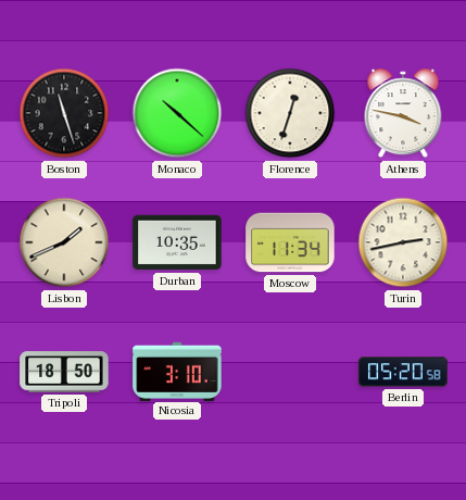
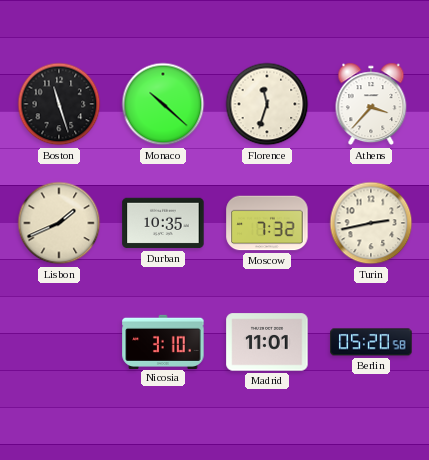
Florence: 12:33 -> 11:33
Athens: 3:47 -> 3:37
Moscow: 11:34 -> 7:32
Tripoli: 18:50 -> none
Madrid: none -> 11:01
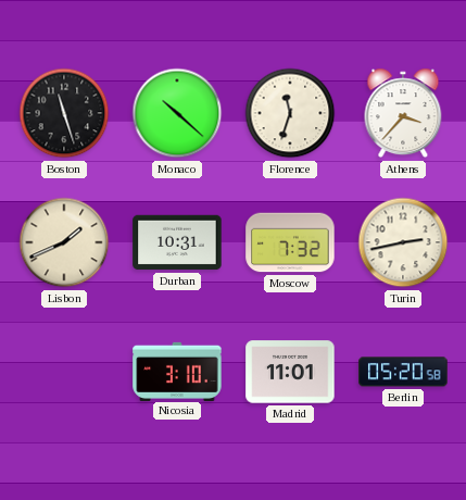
Durban: 10:35 -> 10:31
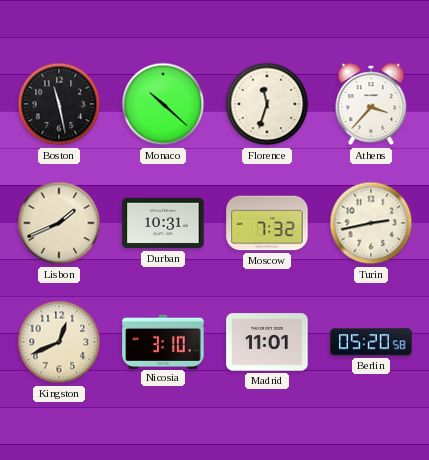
Boston: 11:27 -> 11:28
Kingston: none -> 12:41
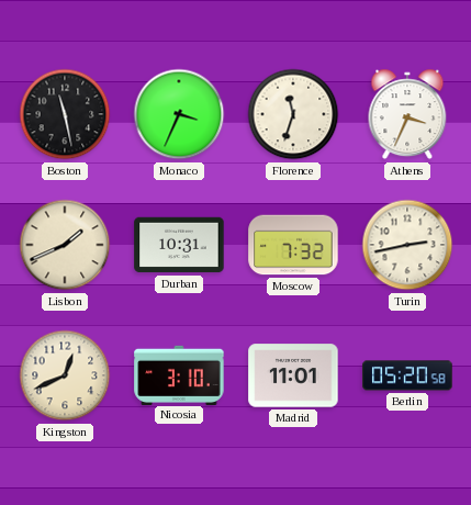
Monaco: 10:22 -> 3:34
Athens: 3:37 -> 3:34
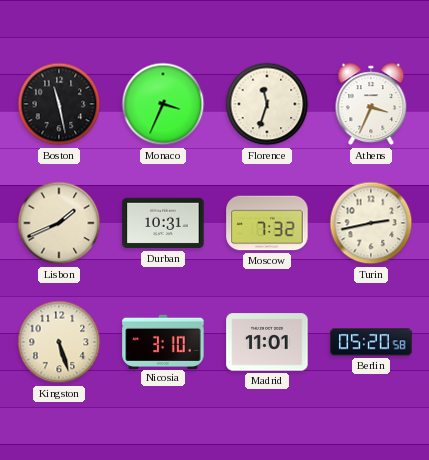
Kingston: 12:41 -> 5:27
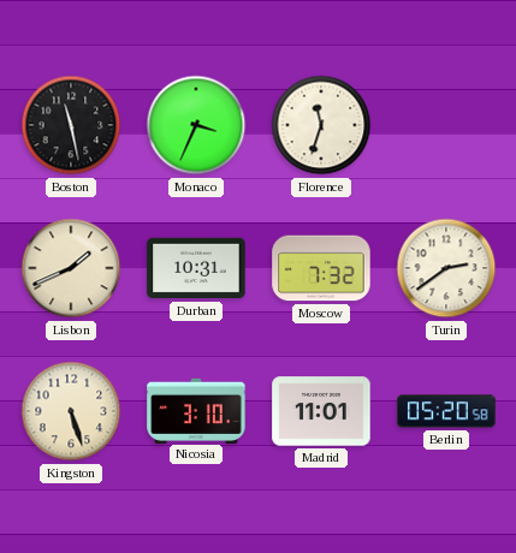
Athens: 3:34 -> none
Turin: 2:43 -> 2:39
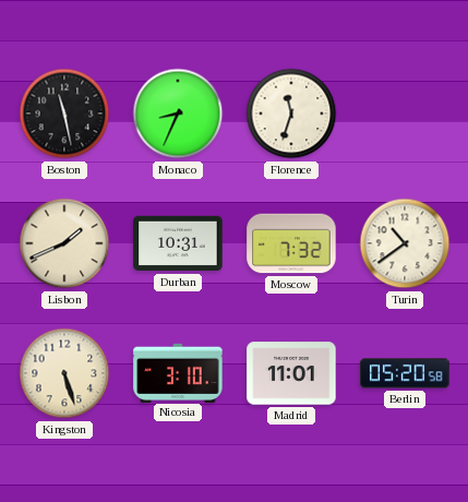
Monaco: 3:34 -> 8:34
Turin: 2:39 -> 10:39
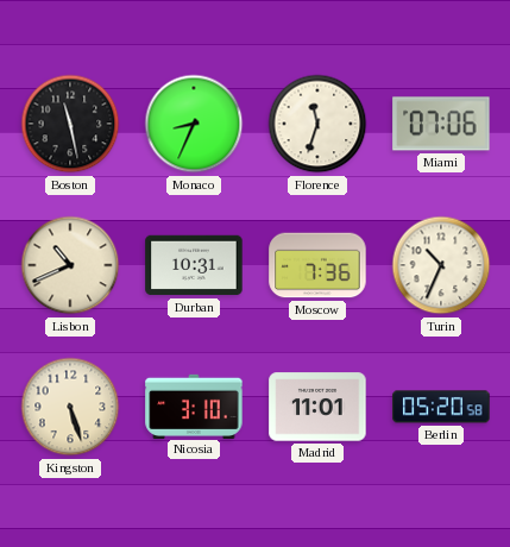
Miami: none -> 07:06
Lisbon: 1:41 -> 10:41
Moscow: 7:32 -> 7:36
Turin: 10:39 -> 10:34
